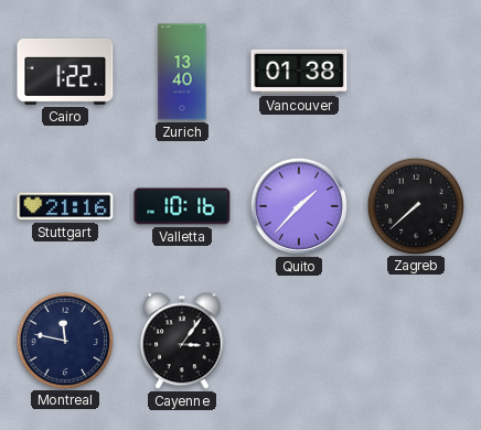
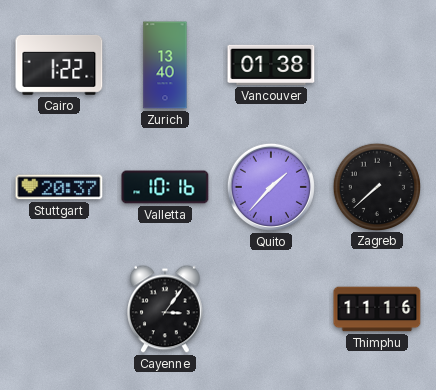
Stuttgart: 21:16 -> 20:37
Montreal: 11:47 -> none
Thimphu: none -> 11:16
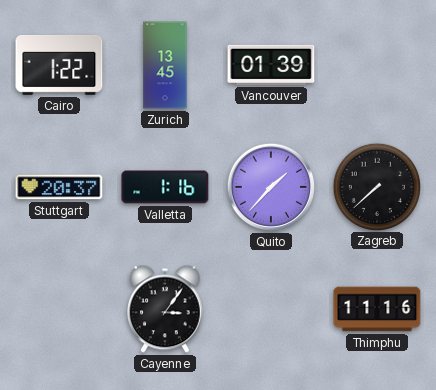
Zurich: 13:40 -> 13:45
Vancouver: 01:38 -> 01:39
Valletta: 10:16 -> 1:16
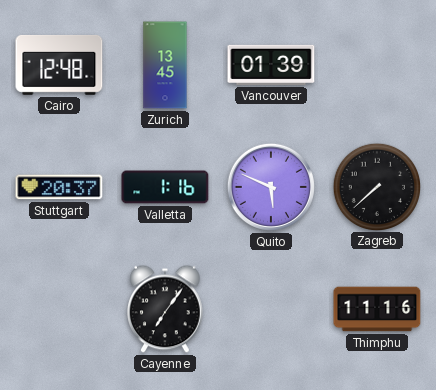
Cairo: 1:22 -> 12:48
Quito: 1:37 -> 5:49
Cayenne: 3:06 -> 7:06
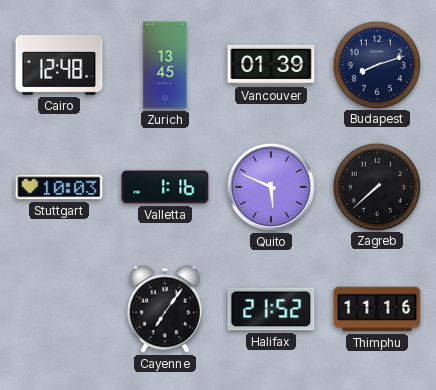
Budapest: none -> 8:12
Stuttgart: 20:37 -> 10:03
Halifax: none -> 21:52
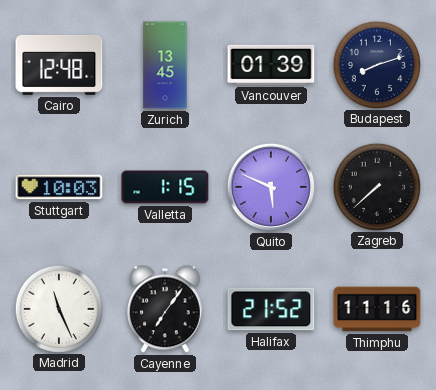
Valletta: 1:16 -> 1:15
Madrid: none -> 11:26
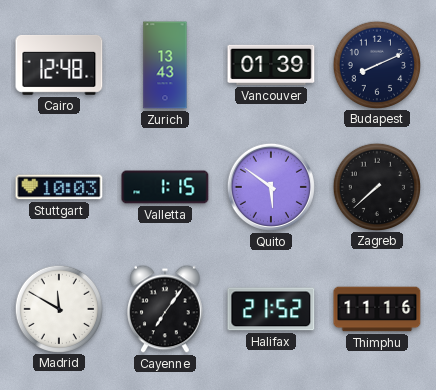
Zurich: 13:45 -> 13:43
Budapest: 8:12 -> 8:11
Quito: 5:49 -> 5:51
Madrid: 11:26 -> 11:50
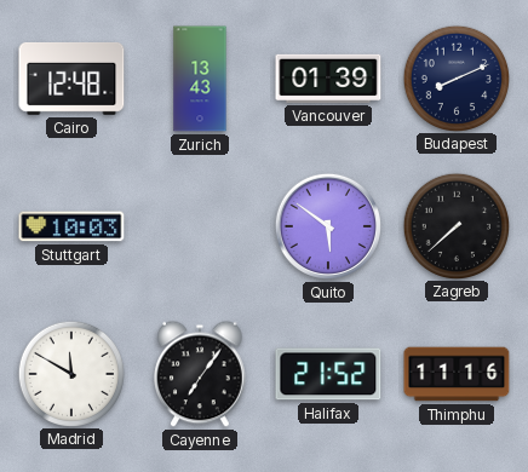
Valletta: 1:15 -> none
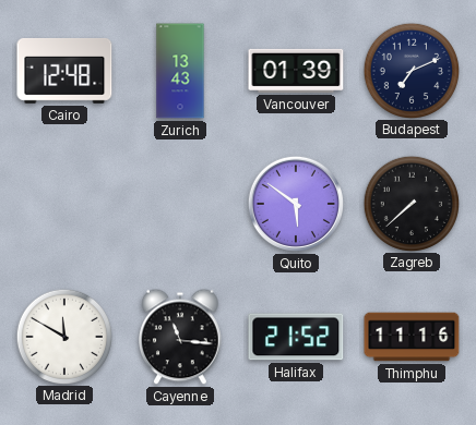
Budapest: 8:11 -> 7:11
Stuttgart: 10:03 -> none
Cayenne: 7:06 -> 11:16
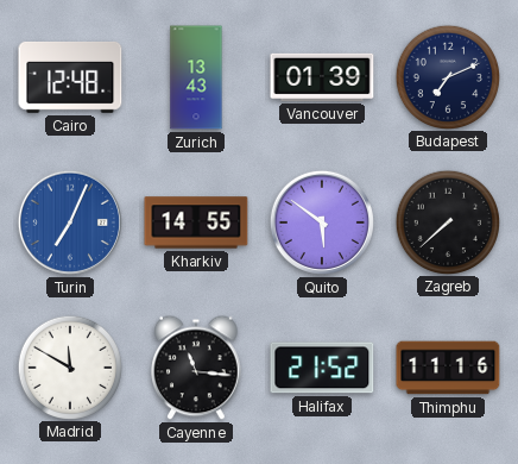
Turin: none -> 7:04
Kharkiv: none -> 14:55
